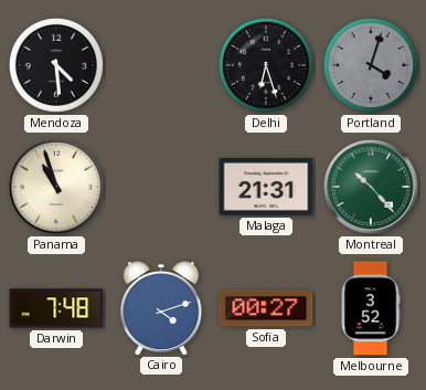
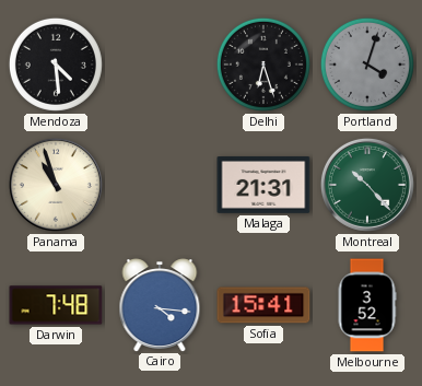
Cairo: 4:12 -> 4:16
Sofia: 00:27 -> 15:41
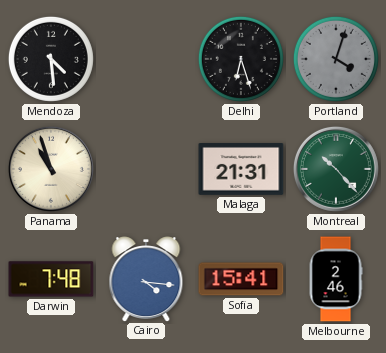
Melbourne: 3:52 -> 2:46
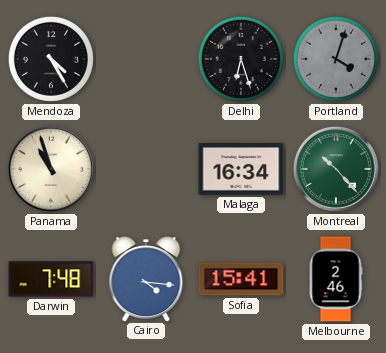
Mendoza: 4:29 -> 4:25
Malaga: 21:31 -> 16:34
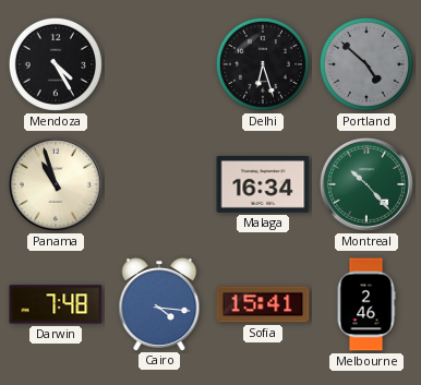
Portland: 4:03 -> 4:52
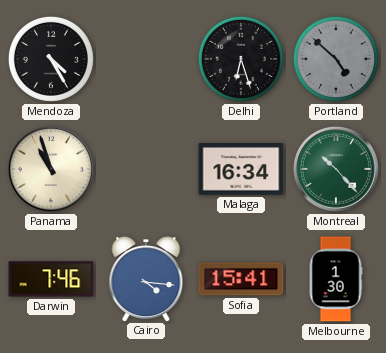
Darwin: 7:48 -> 7:46
Melbourne: 2:46 -> 1:30
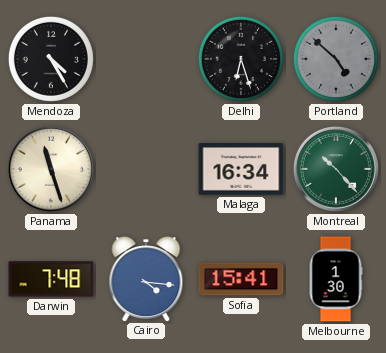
Panama: 10:57 -> 11:27
Darwin: 7:46 -> 7:48
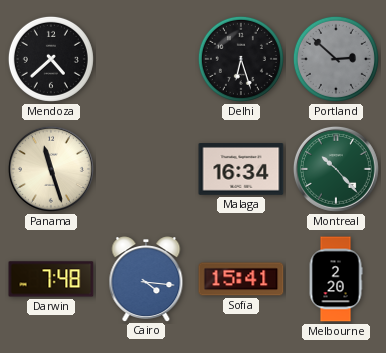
Mendoza: 4:25 -> 4:38
Portland: 4:52 -> 2:52
Melbourne: 1:30 -> 2:20
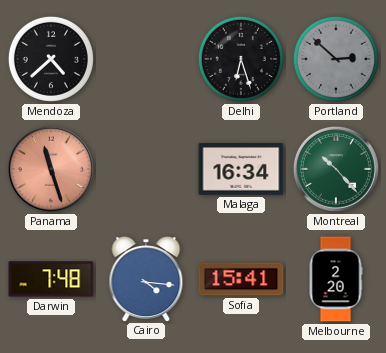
Panama dial: cream -> salmon
